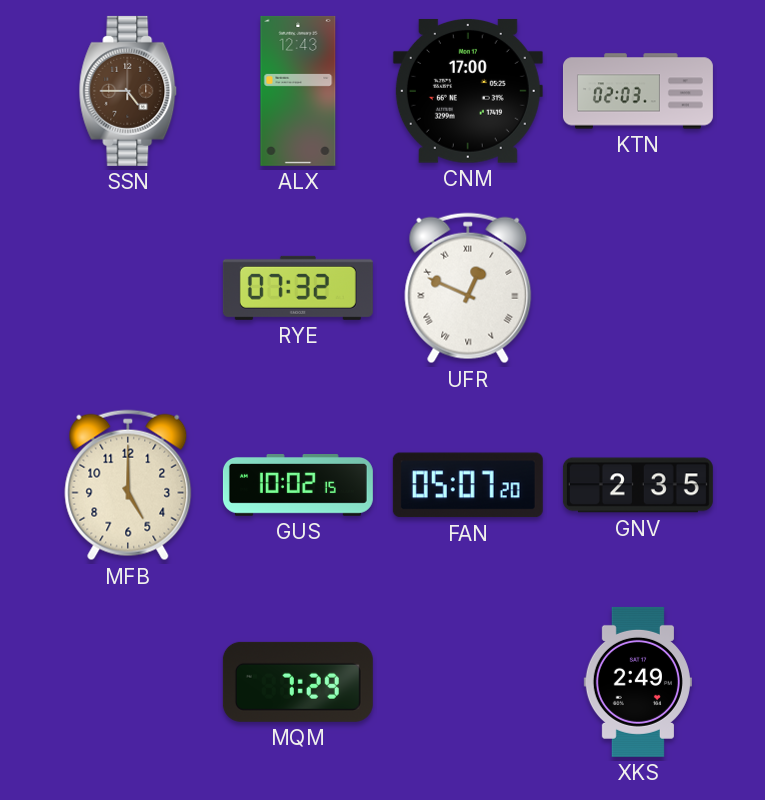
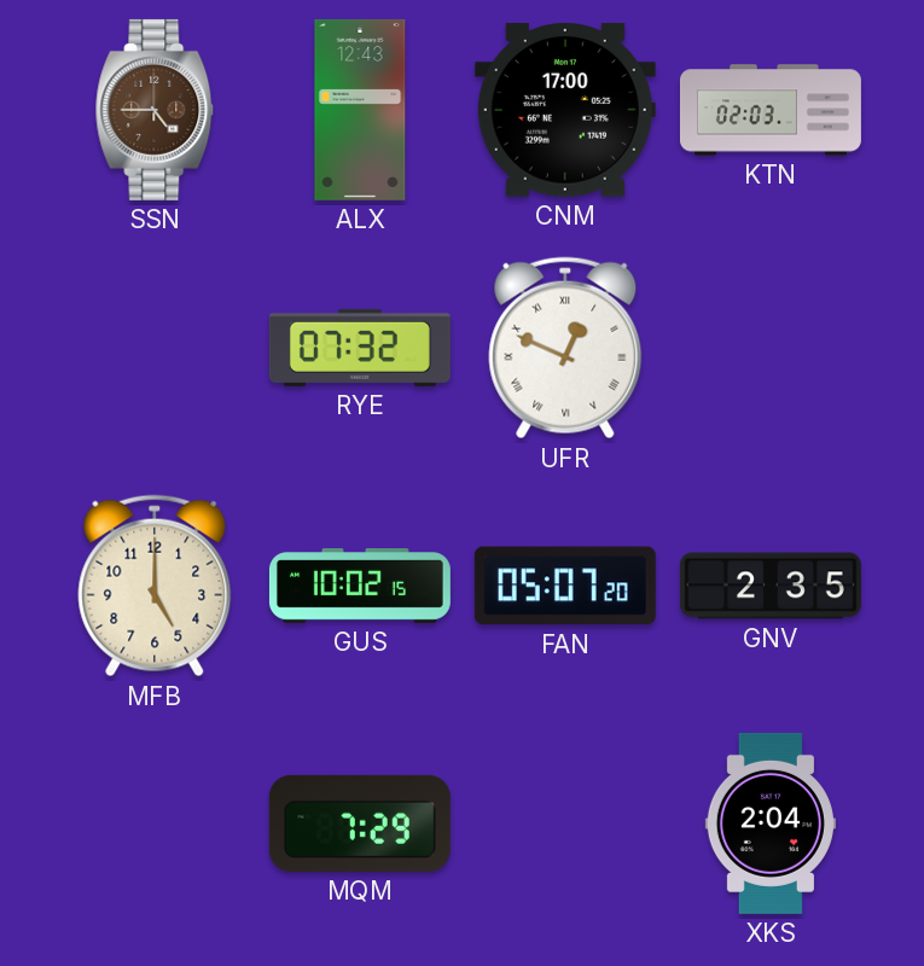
XKS: 2:49 -> 2:04
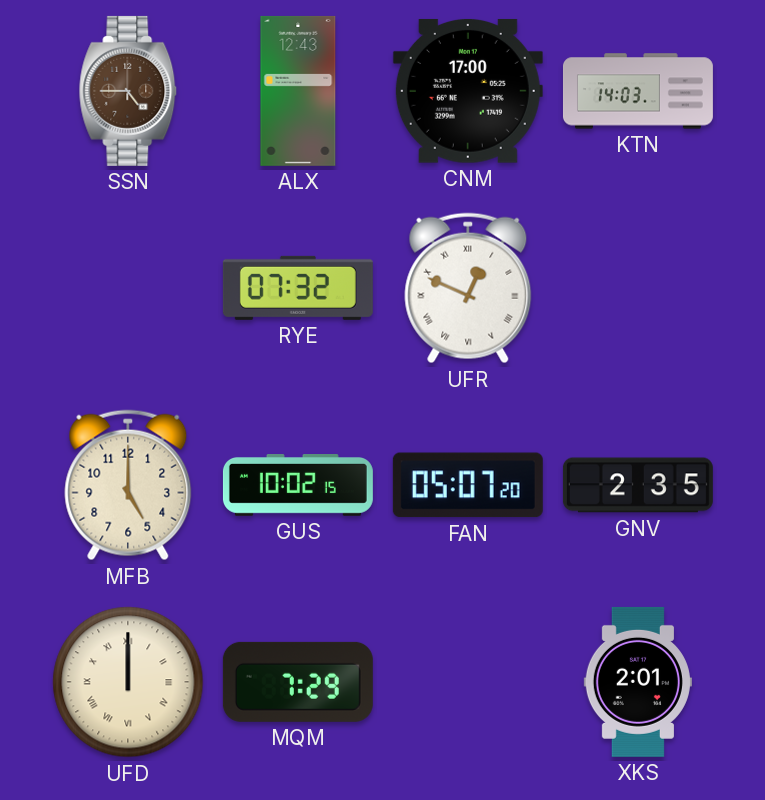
KTN: 02:03 -> 14:03
UFD: none -> 12:00
XKS: 2:04 -> 2:01
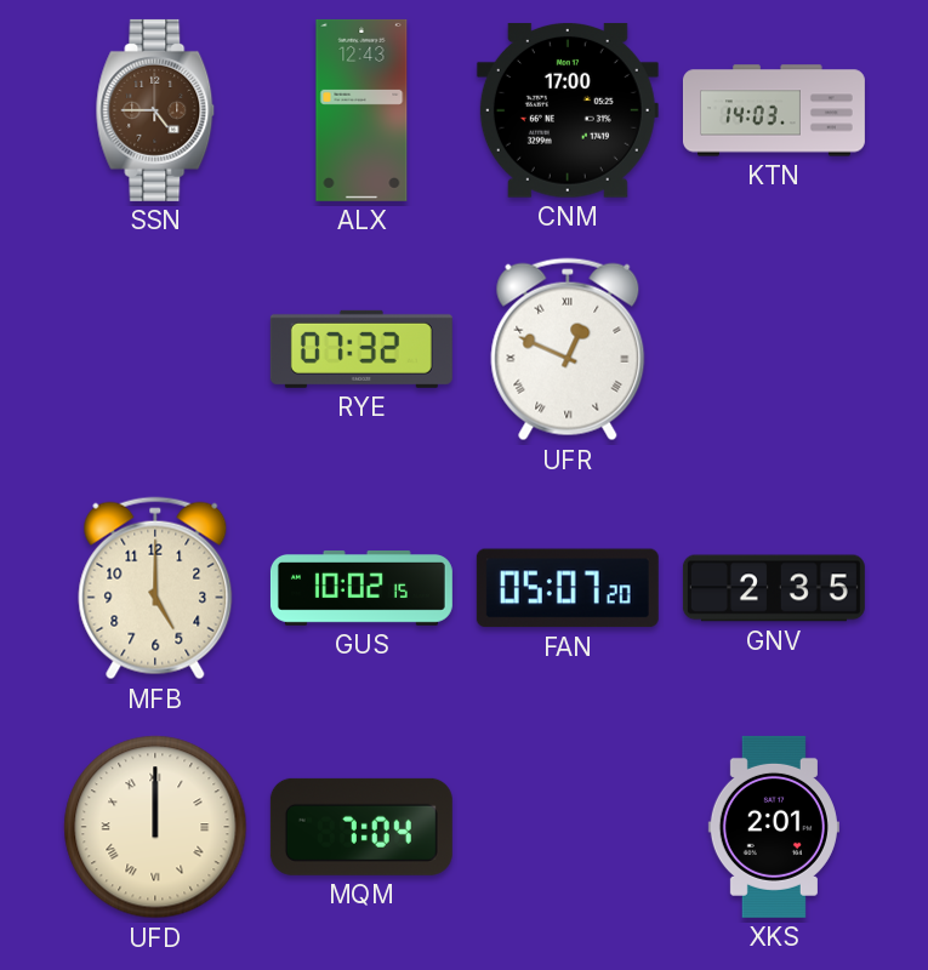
MQM: 7:29 -> 7:04
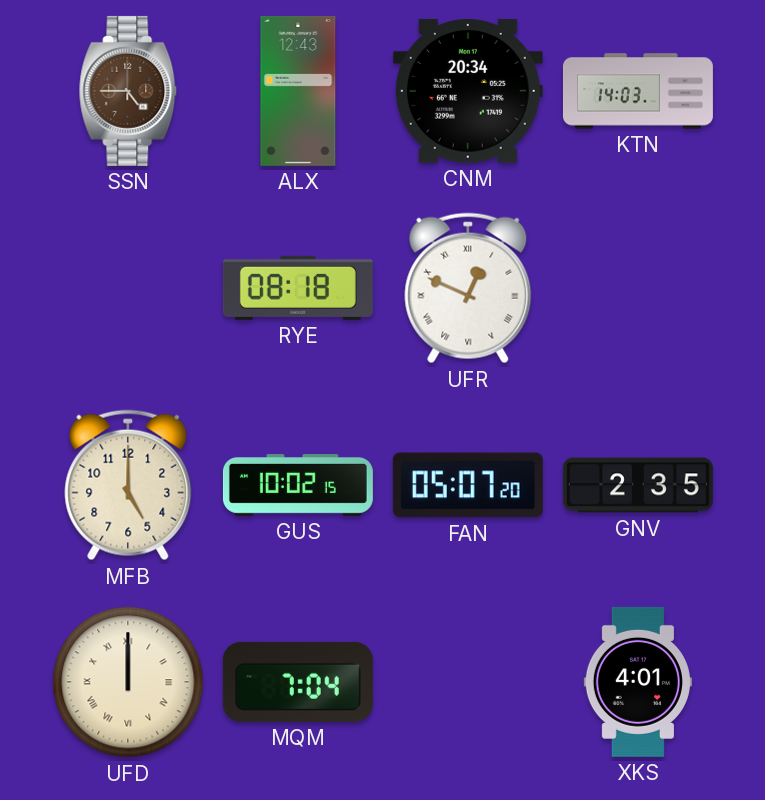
CNM: 17:00 -> 20:34
RYE: 07:32 -> 08:18
XKS: 2:01 -> 4:01
